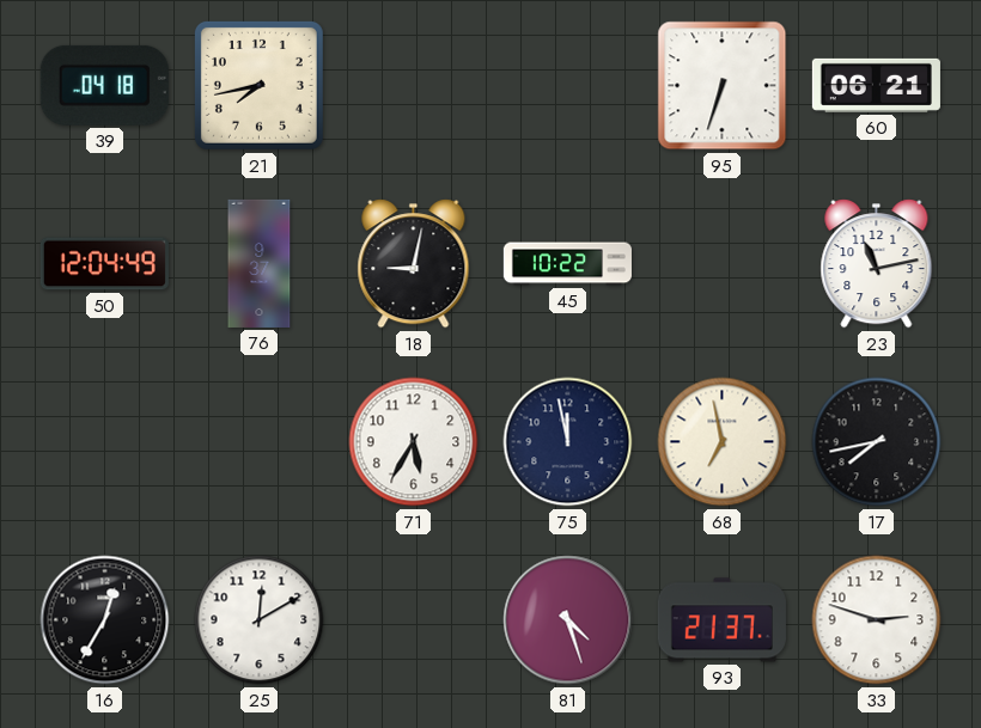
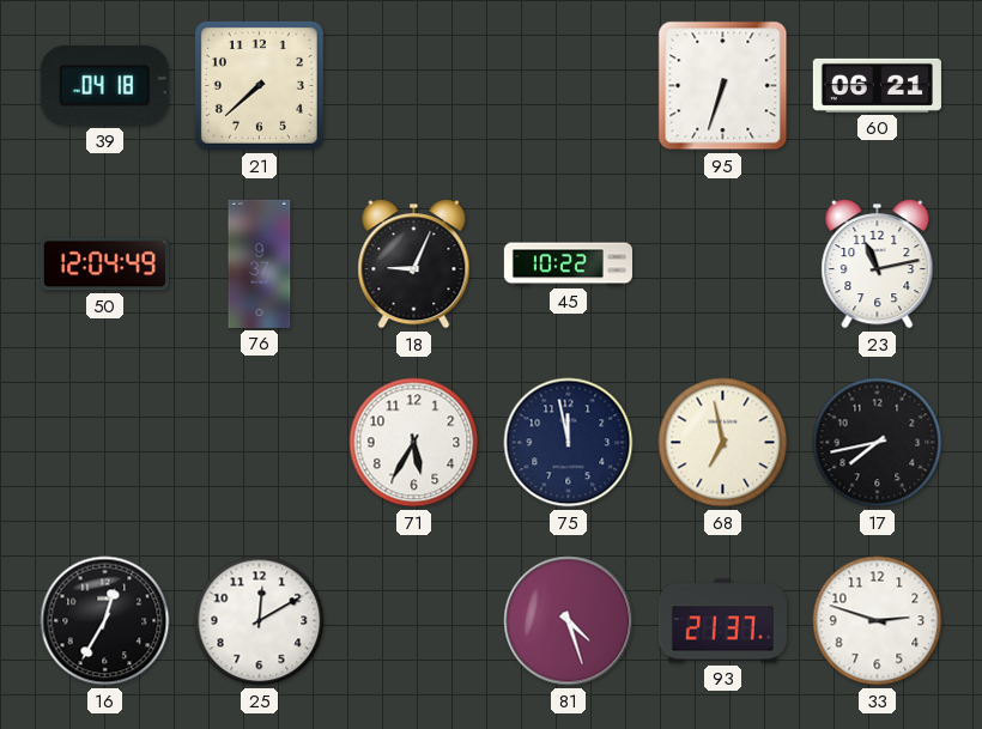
21: 7:43 -> 7:38
18: 9:02 -> 9:04
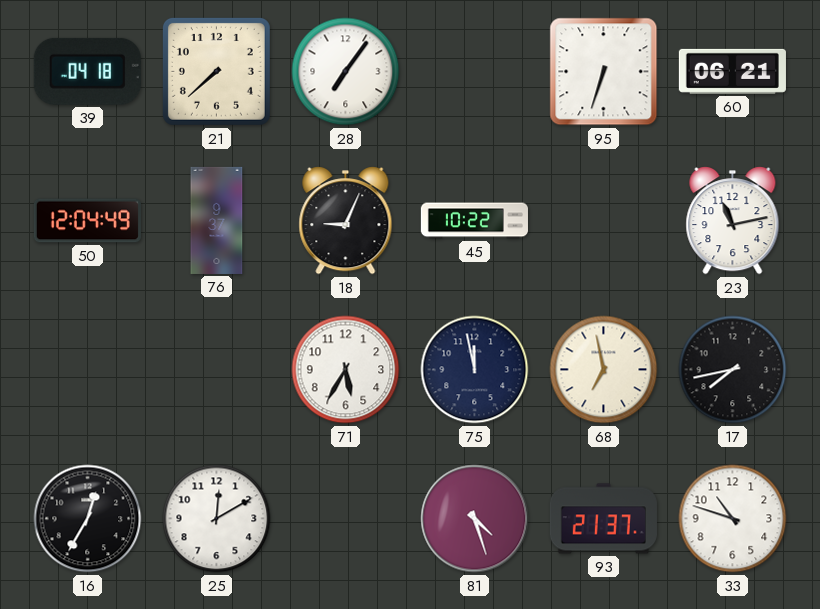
28: none -> 7:06
33: 2:48 -> 10:48
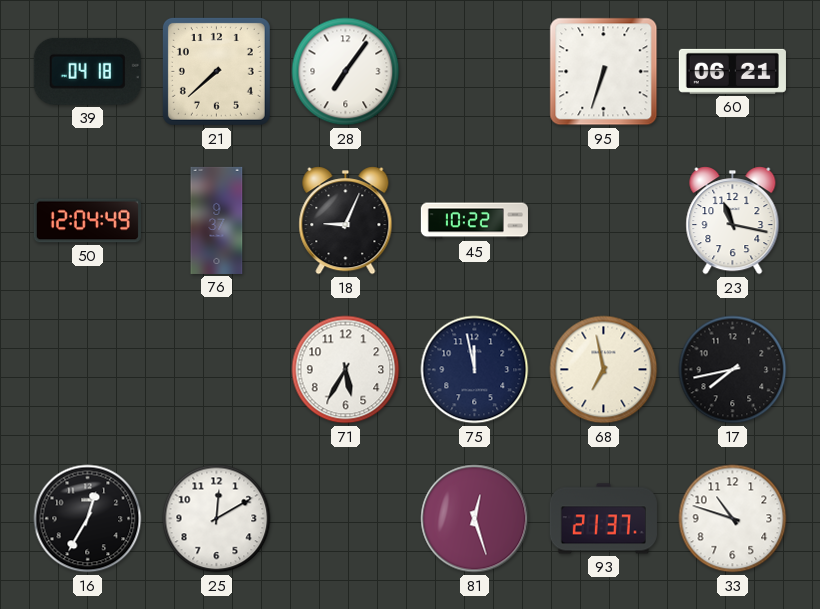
23: 11:13 -> 11:17
81: 4:27 -> 12:27
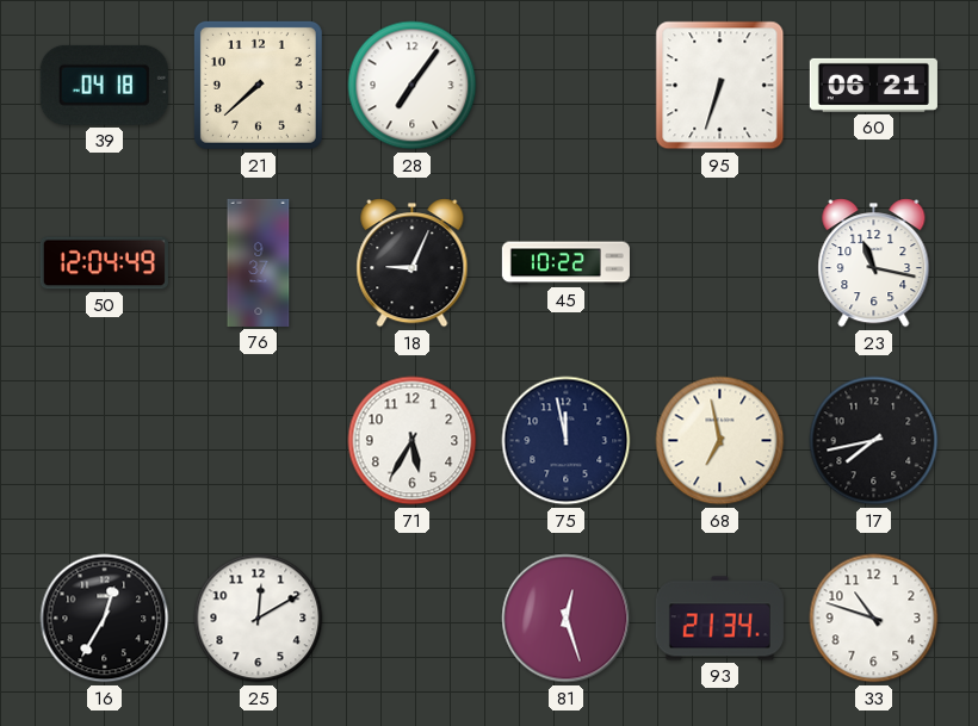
93: 21:37 -> 21:34
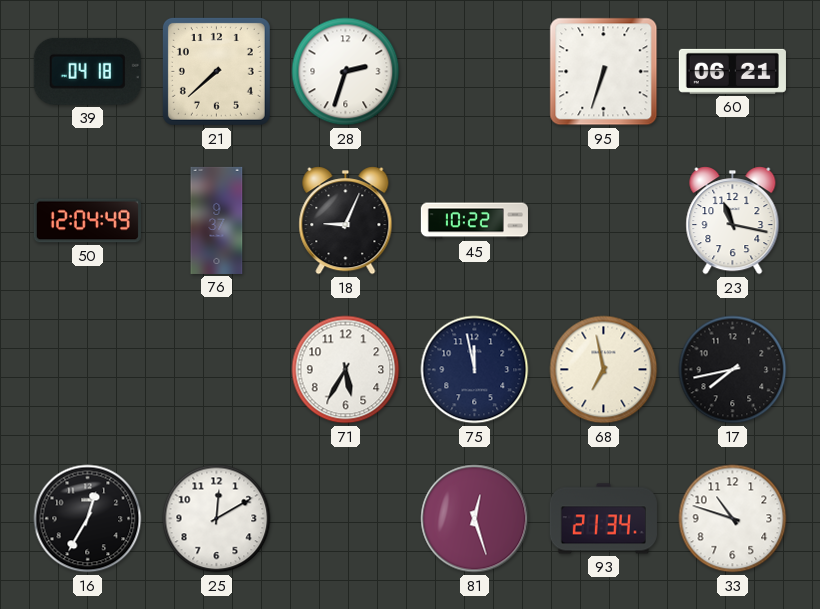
28: 7:06 -> 2:33
